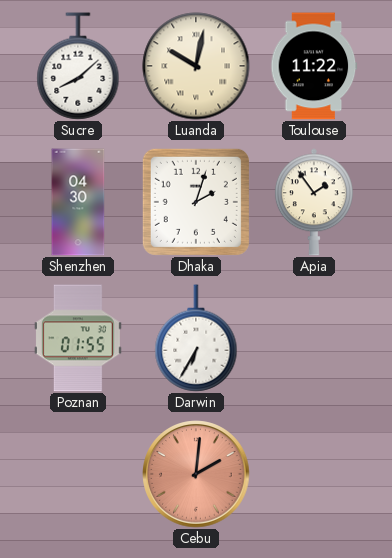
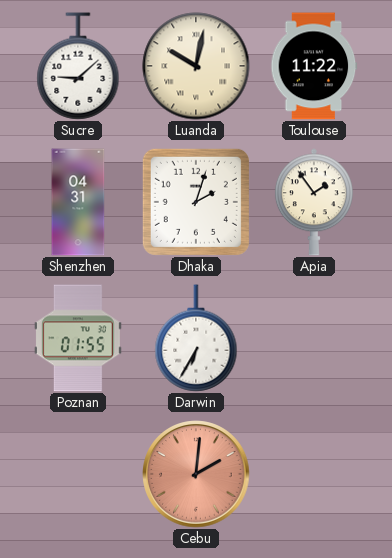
Sucre: 8:08 -> 9:08
Shenzhen: 04:30 -> 04:31
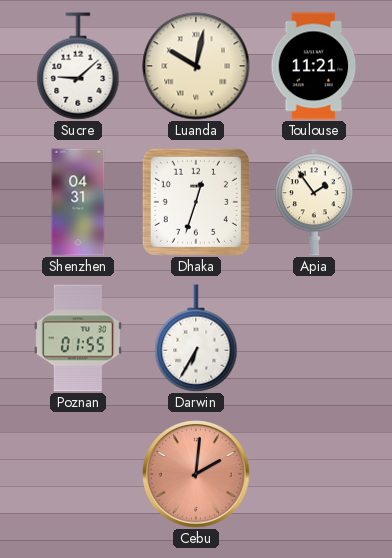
Toulouse: 11:22 -> 11:21
Dhaka: 2:03 -> 12:33
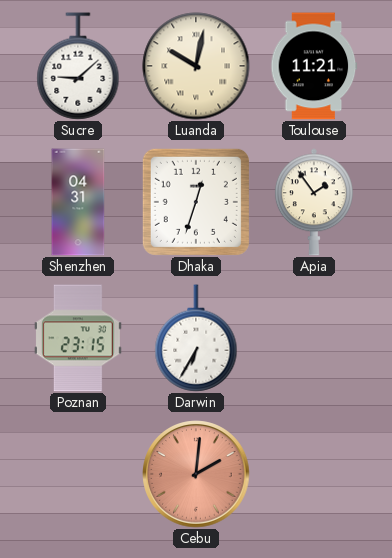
Poznan: 01:55 -> 23:15
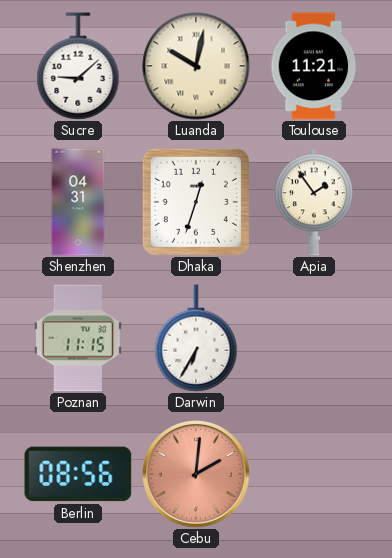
Poznan: 23:15 -> 11:15
Berlin: none -> 08:56
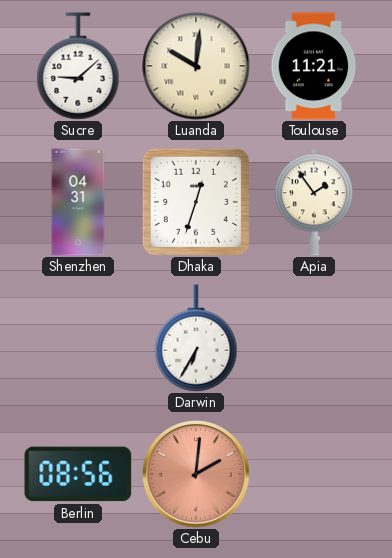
Luanda: 10:02 -> 10:01
Poznan: 11:15 -> none
